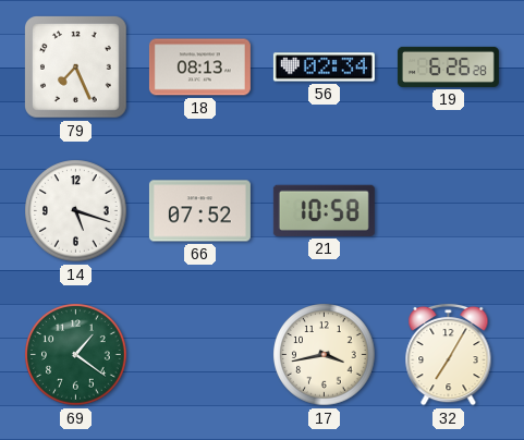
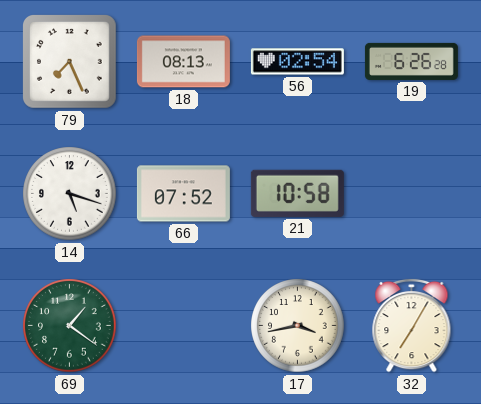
56: 02:34 -> 02:54
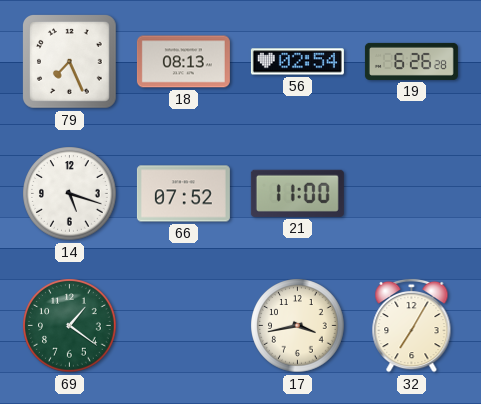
21: 10:58 -> 11:00
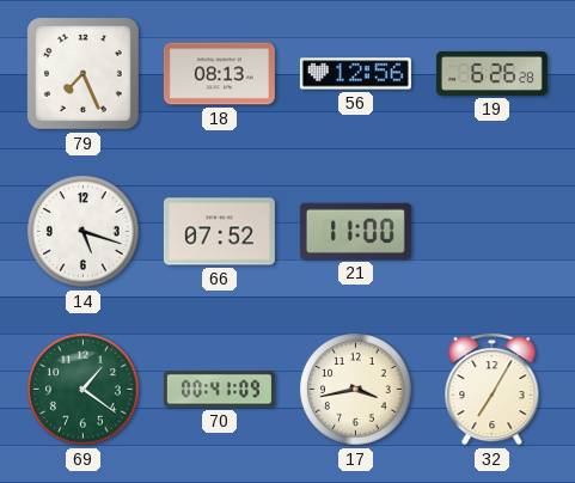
56: 02:54 -> 12:56
70: none -> 00:41
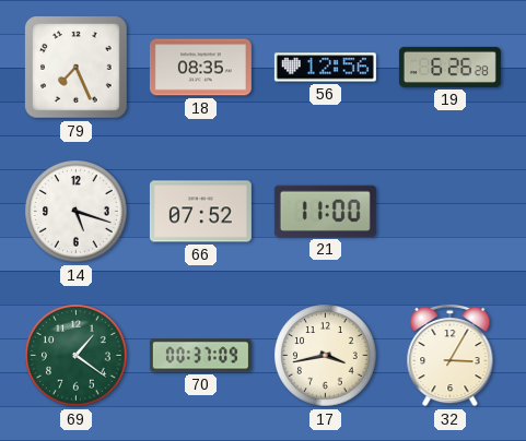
18: 08:13 -> 08:35
70: 00:41 -> 00:37
32: 7:05 -> 3:05
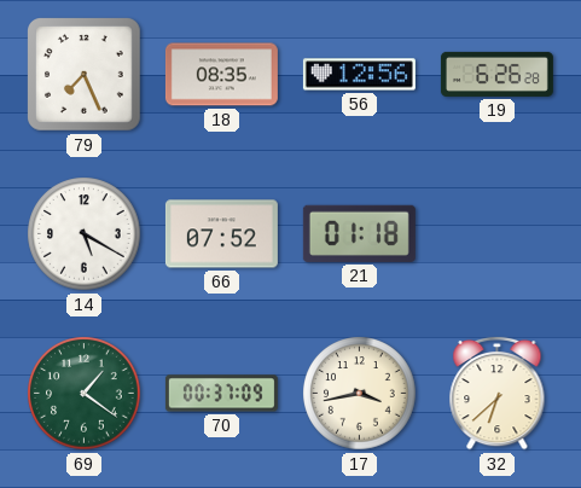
14: 5:18 -> 5:20
21: 11:00 -> 01:18
32: 3:05 -> 6:38
